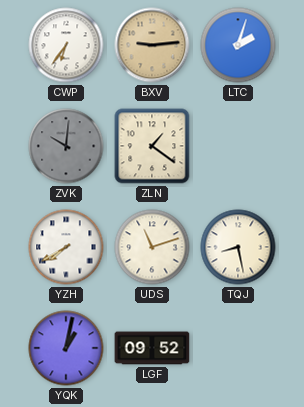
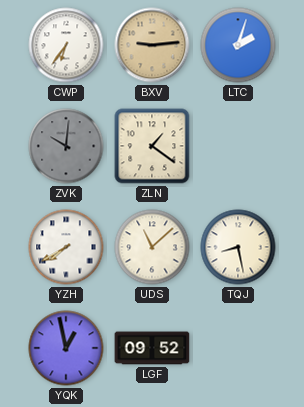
UDS: 11:12 -> 11:08
YQK: 1:02 -> 12:58
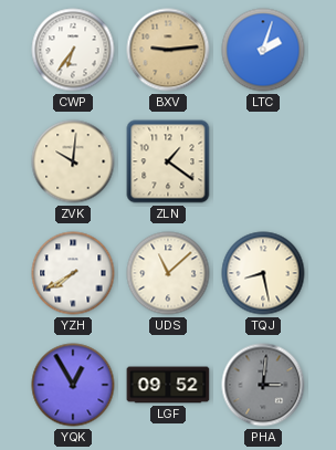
ZVK dial: grey -> cream
YQK: 12:58 -> 12:55
PHA: none -> 3:01
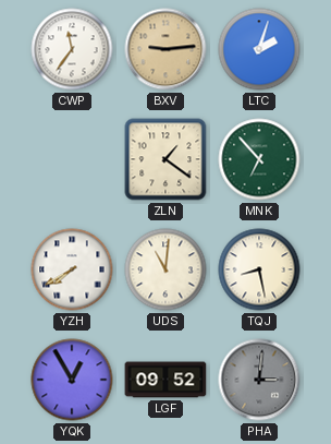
CWP: 6:36 -> 11:36
ZVK: 10:01 -> none
MNK: none -> 6:53
UDS: 11:08 -> 11:01
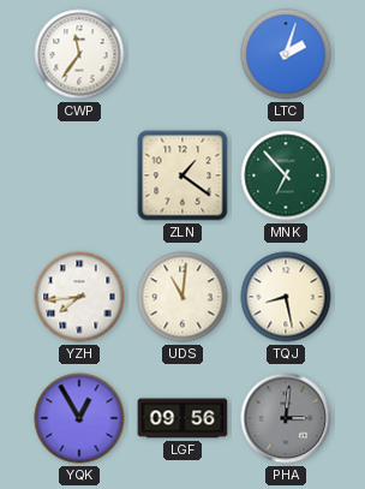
BXV: 9:14 -> none
YZH: 7:40 -> 7:44
LGF: 09:52 -> 09:56
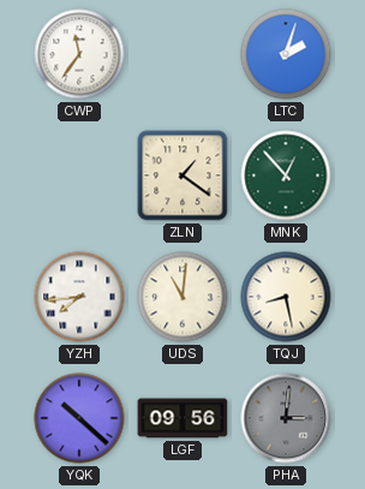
MNK: 6:53 -> 12:53
YQK: 12:55 -> 10:22
